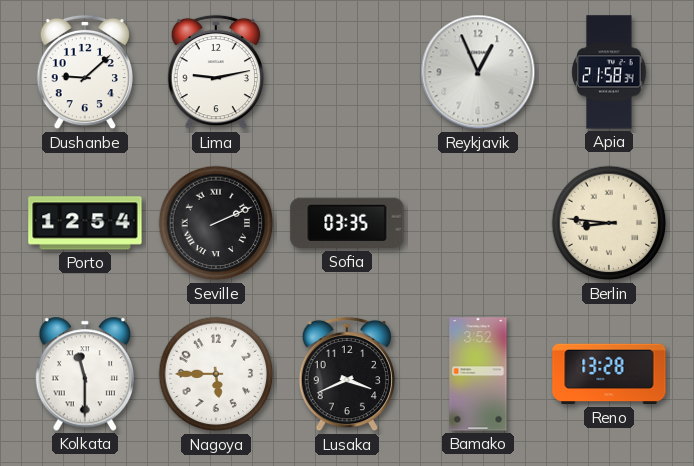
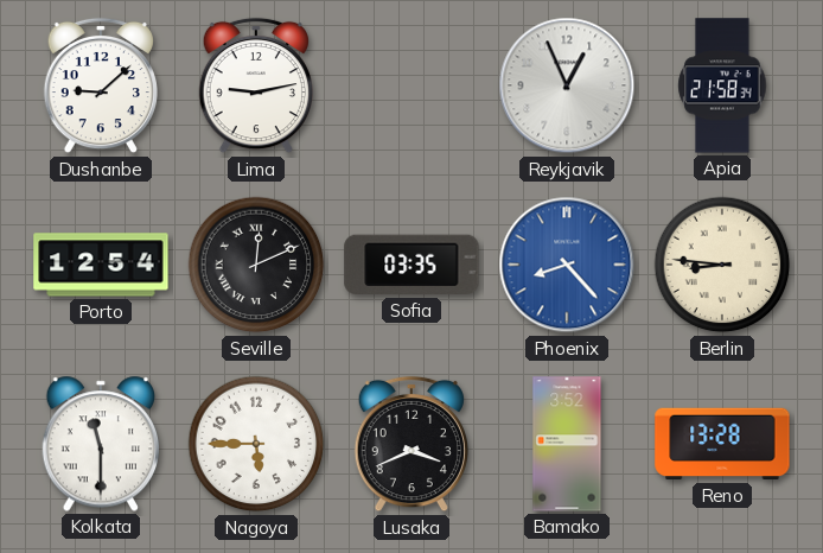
Seville: 2:11 -> 12:11
Phoenix: none -> 8:23
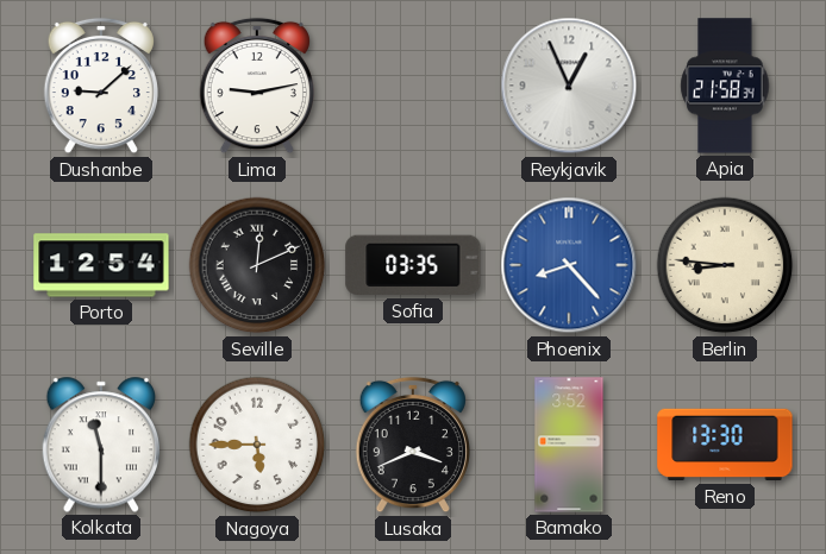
Reno: 13:28 -> 13:30
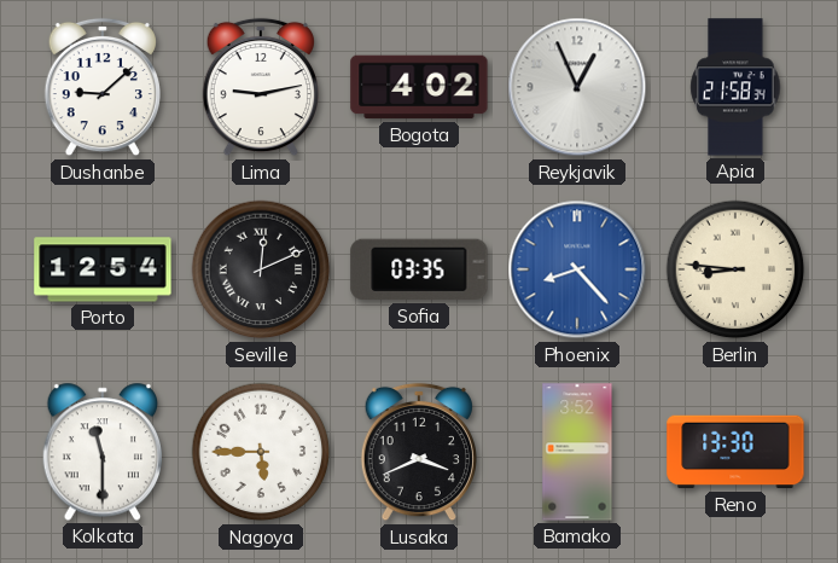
Bogota: none -> 4:02
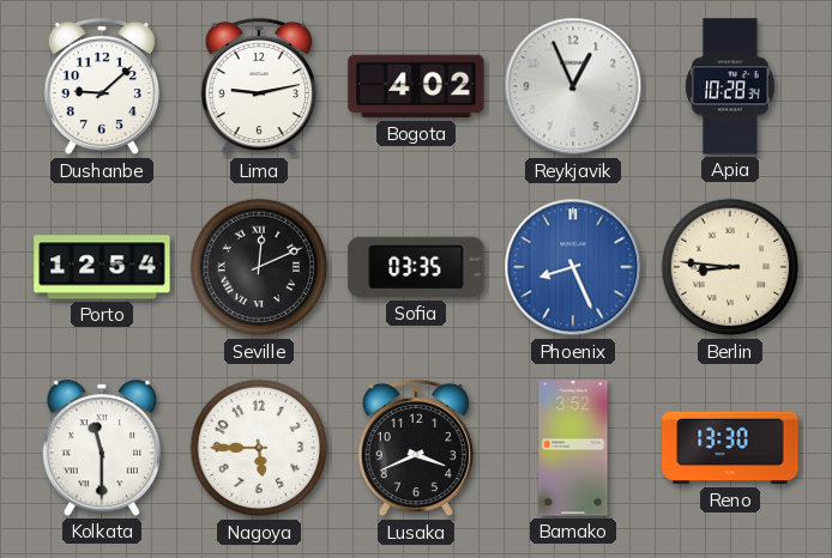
Apia: 21:58 -> 10:28
Phoenix: 8:23 -> 8:26
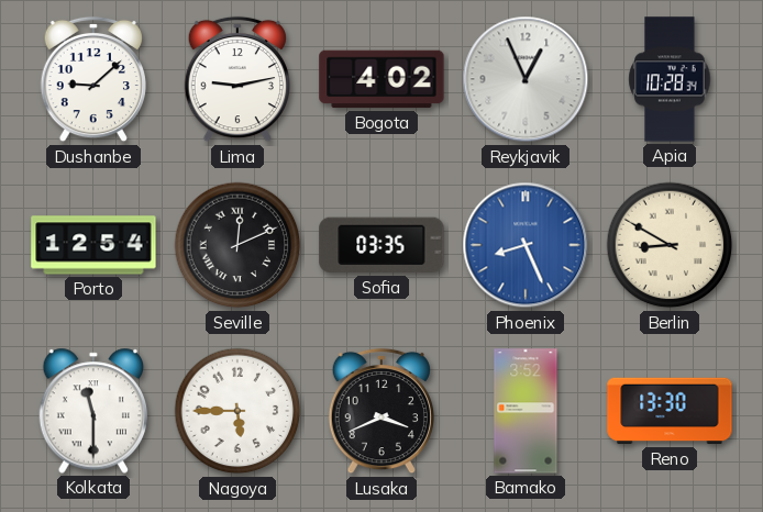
Berlin: 8:46 -> 8:50
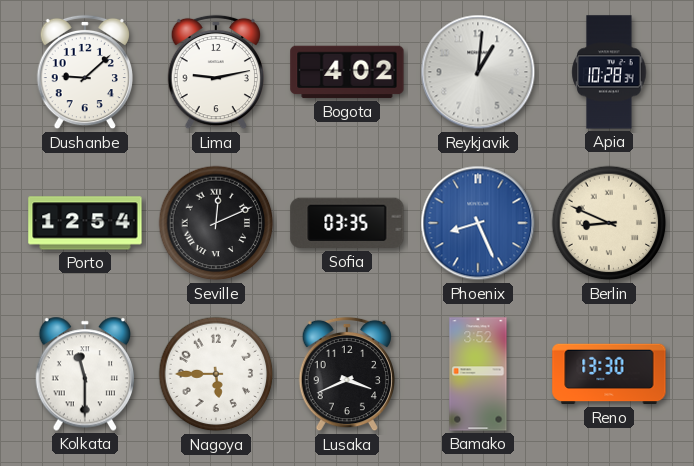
Reykjavik: 12:56 -> 1:01
Berlin: 8:50 -> 8:49
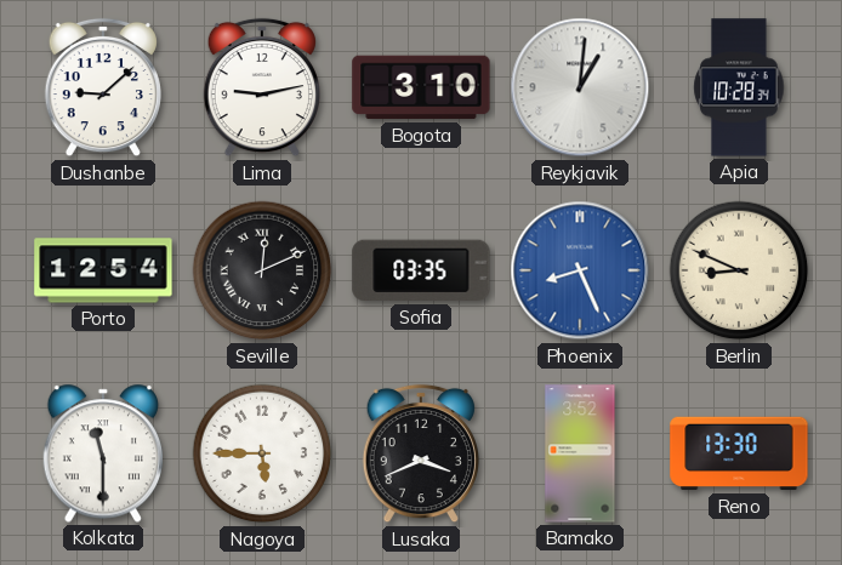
Bogota: 4:02 -> 3:10
